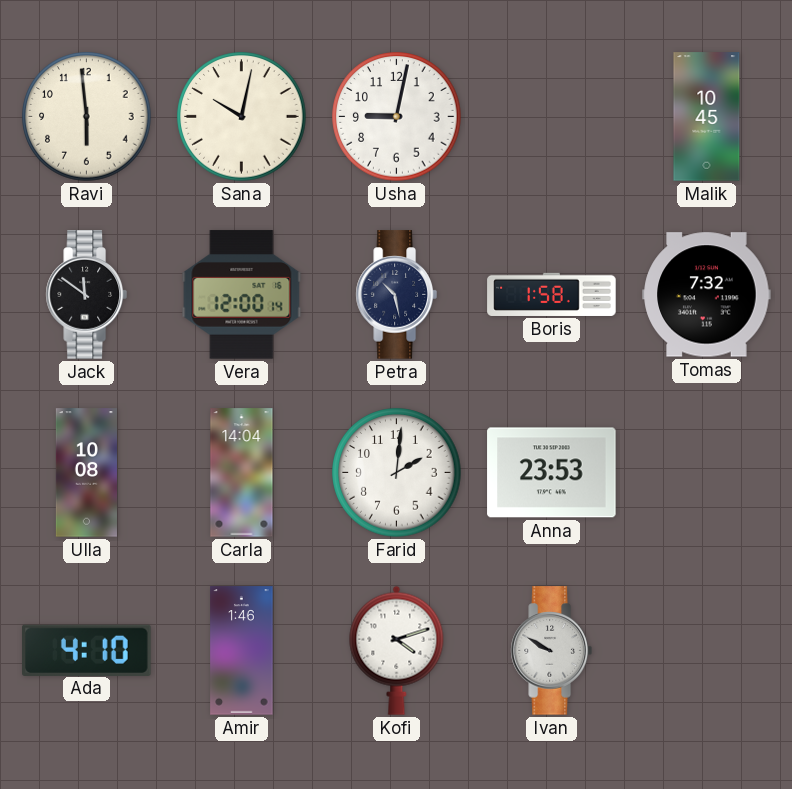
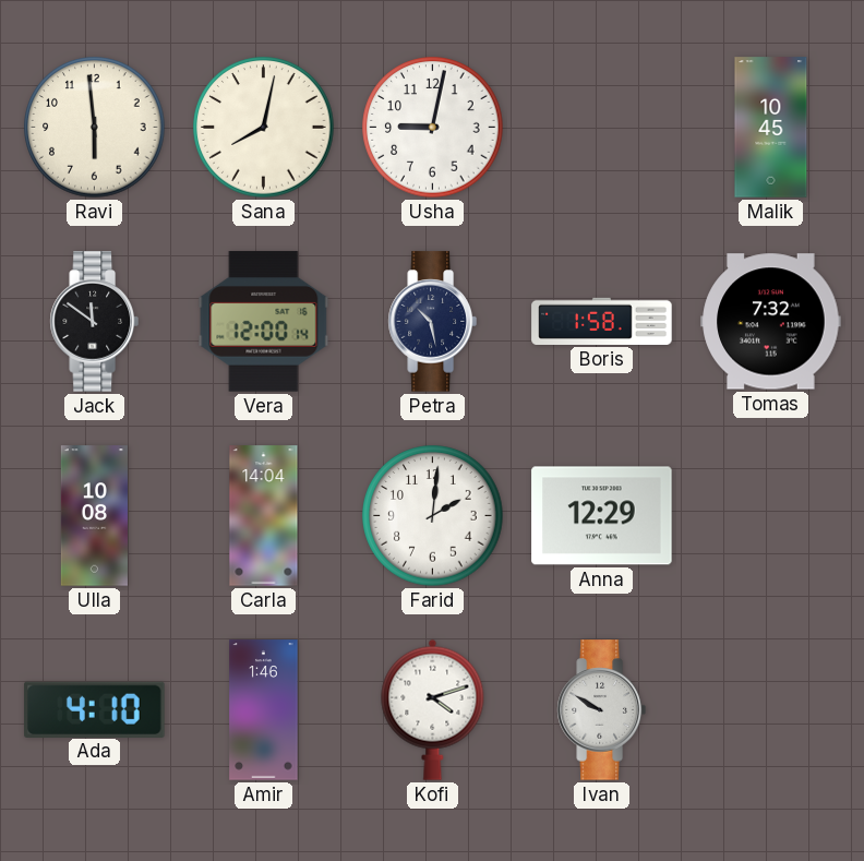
Sana: 10:02 -> 8:02
Anna: 23:53 -> 12:29
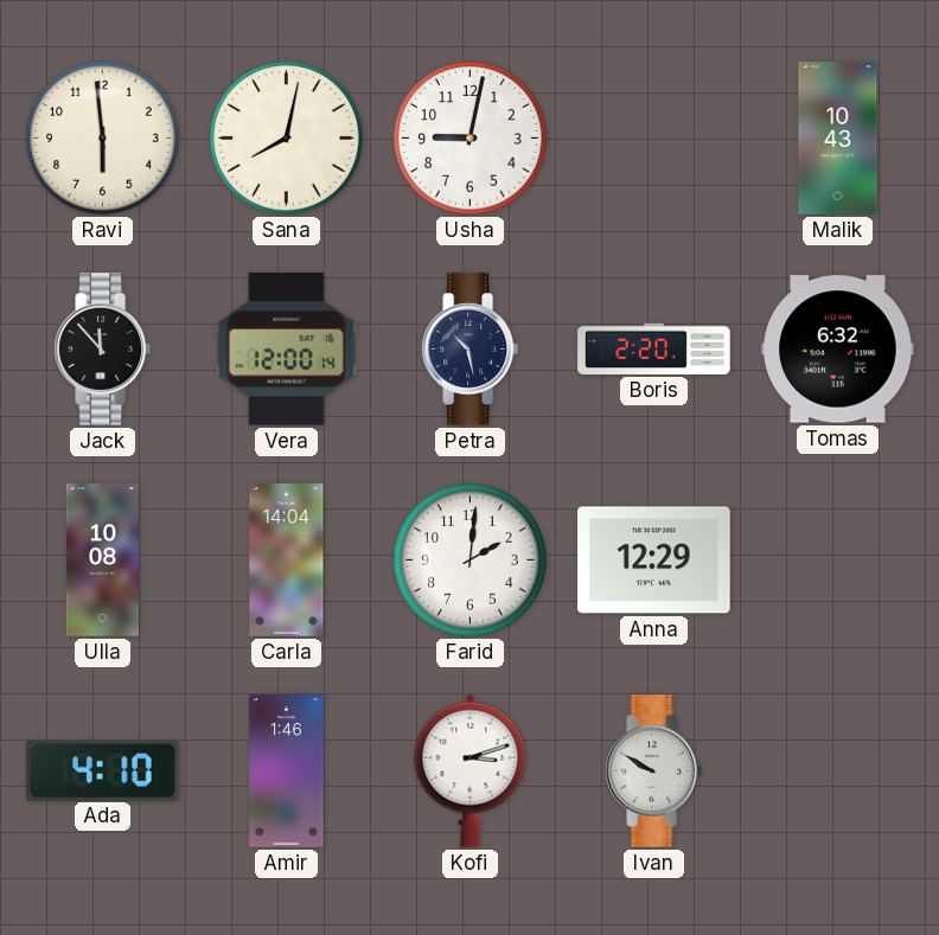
Malik: 10:45 -> 10:43
Jack: 11:51 -> 11:53
Boris: 1:58 -> 2:20
Tomas: 7:32 -> 6:32
Kofi: 4:12 -> 3:12
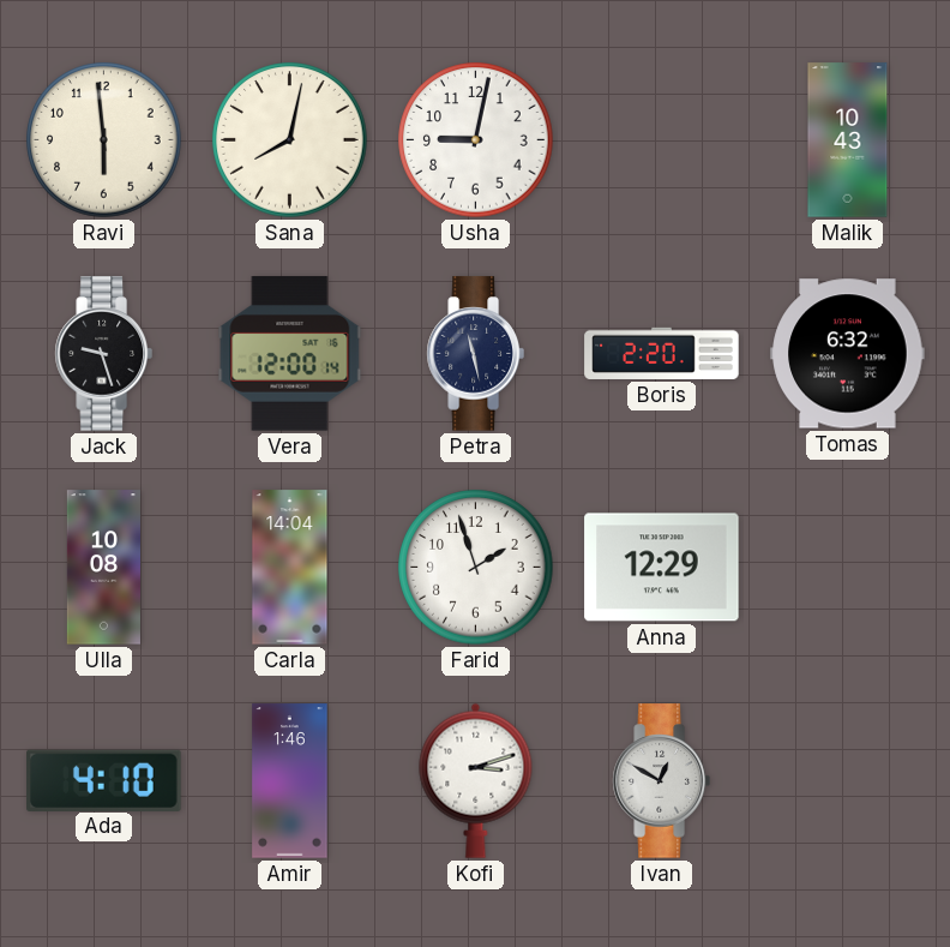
Jack: 11:53 -> 9:27
Petra: 10:28 -> 11:28
Farid: 2:01 -> 1:57
Ivan: 9:50 -> 12:50
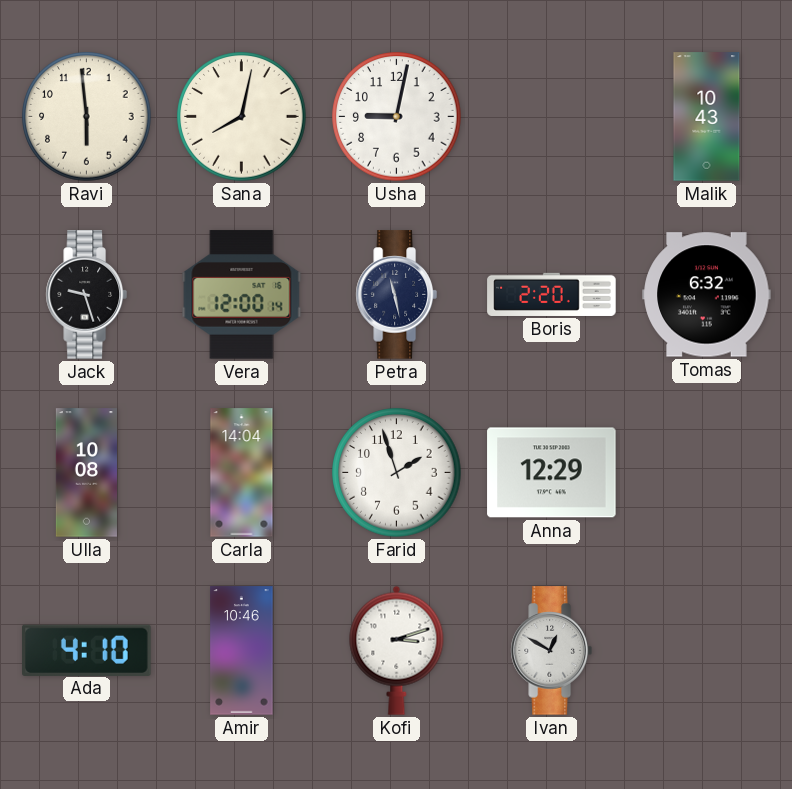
Amir: 1:46 -> 10:46
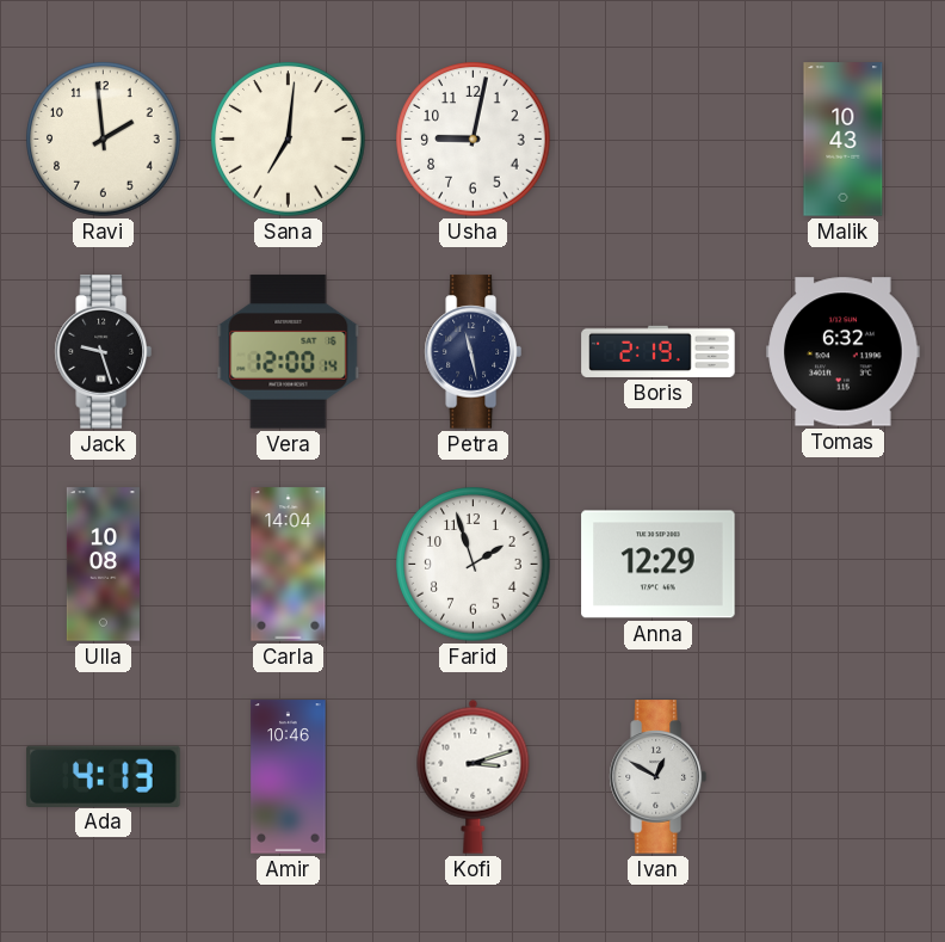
Ravi: 5:59 -> 1:59
Sana: 8:02 -> 7:01
Boris: 2:20 -> 2:19
Ada: 4:10 -> 4:13
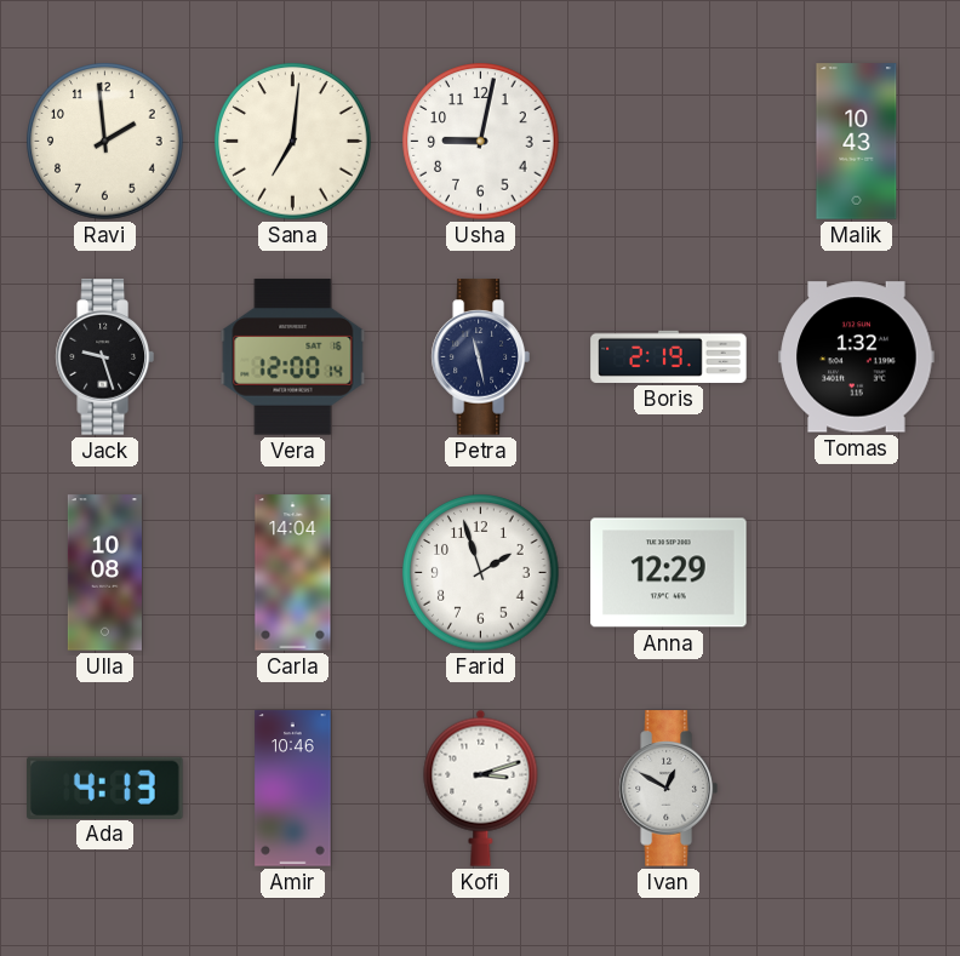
Tomas: 6:32 -> 1:32
